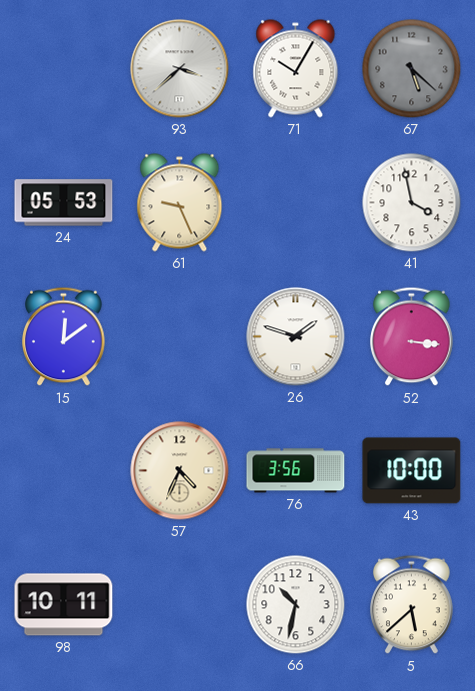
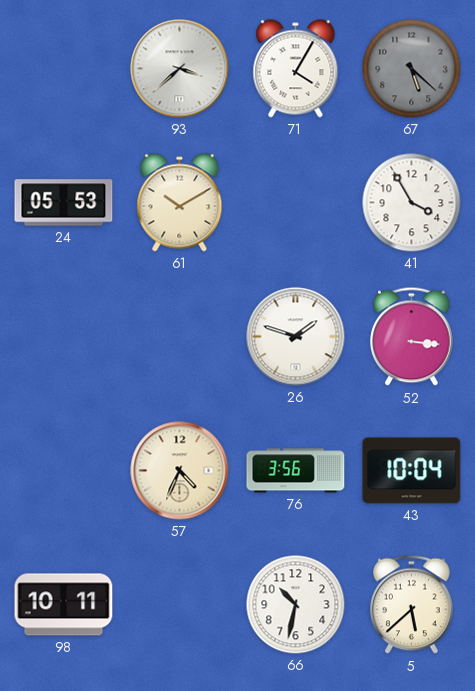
71: 10:05 -> 4:05
61: 9:26 -> 10:10
41: 3:58 -> 3:55
15: 12:09 -> none
43: 10:00 -> 10:04
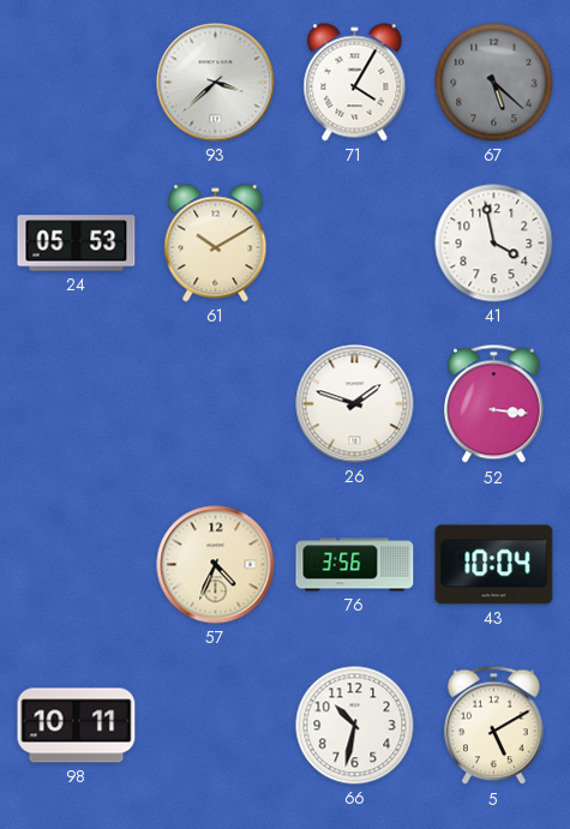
41: 3:55 -> 3:58
5: 5:38 -> 5:10
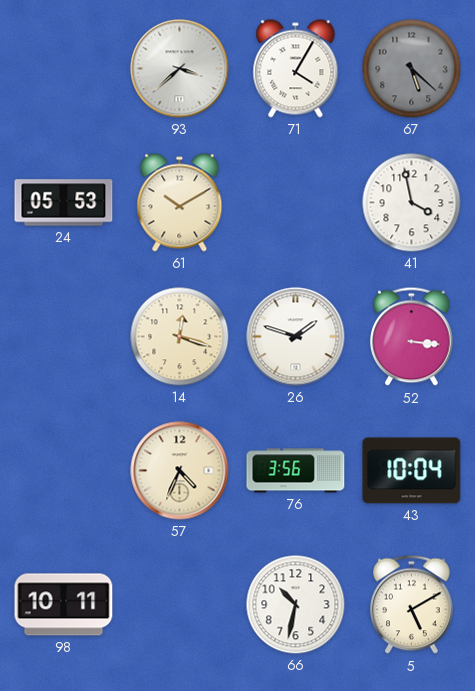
14: none -> 12:18
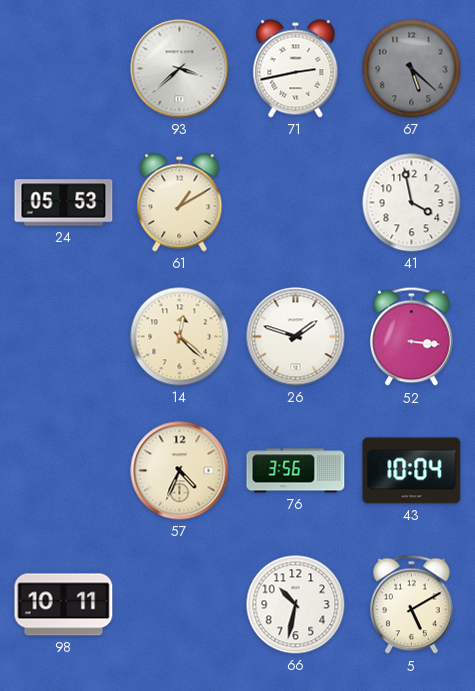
71: 4:05 -> 2:43
61: 10:10 -> 1:10
14: 12:18 -> 12:22
